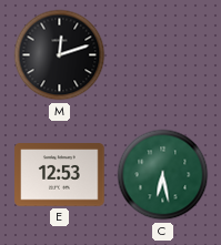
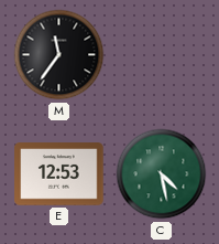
M: 12:12 -> 11:36
C: 6:28 -> 4:28
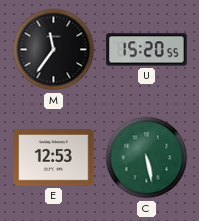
U: none -> 15:20
C: 4:28 -> 5:28
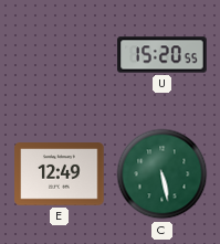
M: 11:36 -> none
E: 12:53 -> 12:49
